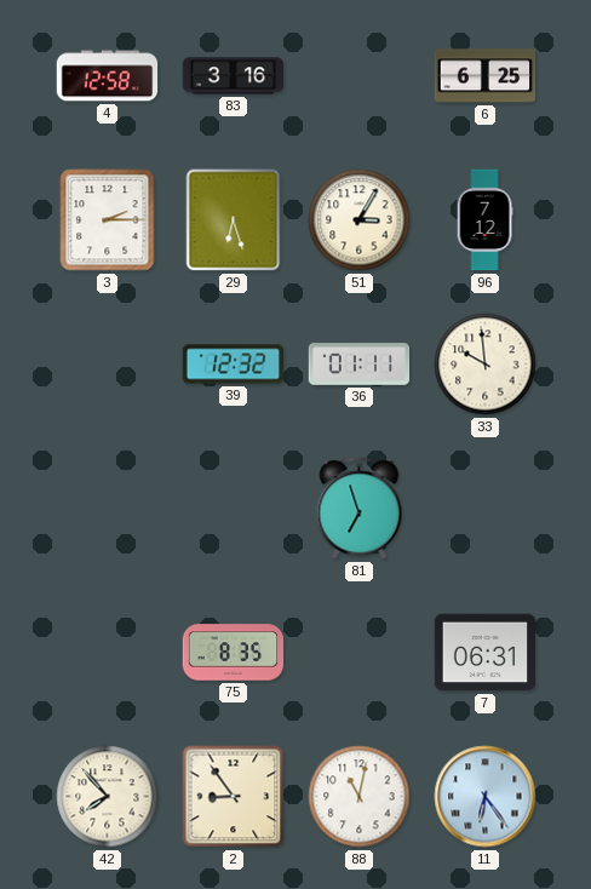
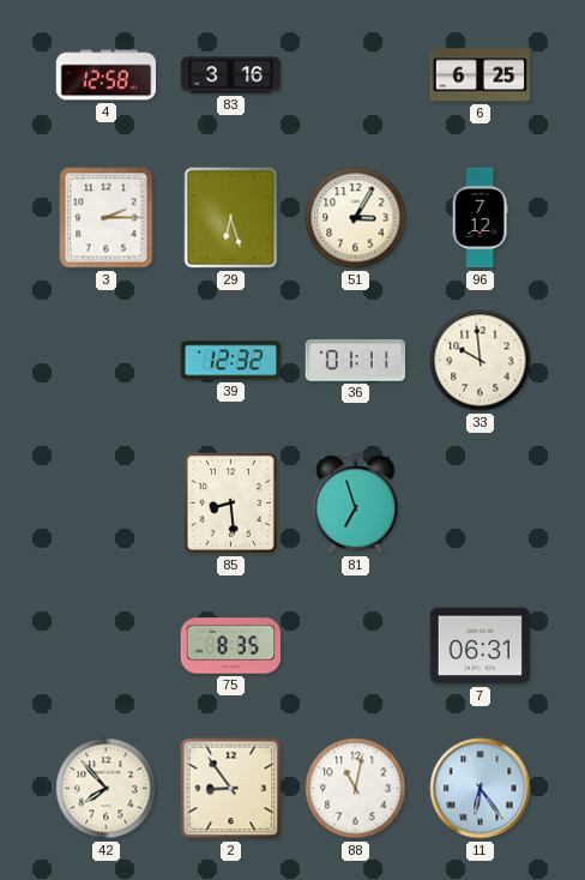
85: none -> 8:29
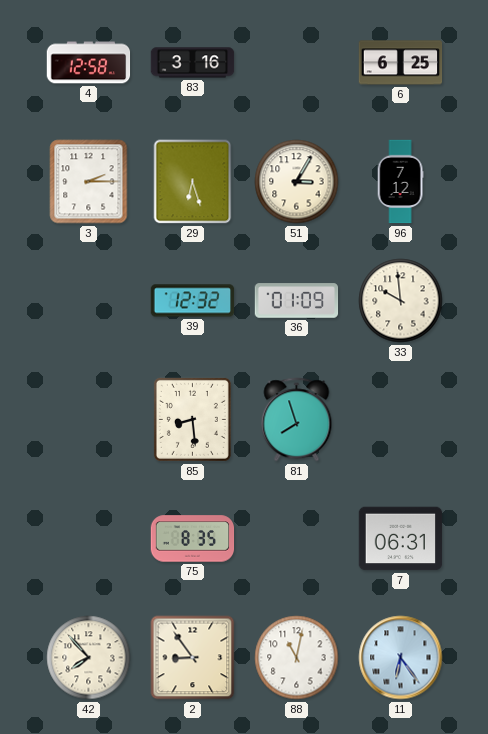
36: 01:11 -> 01:09
81: 6:57 -> 7:57
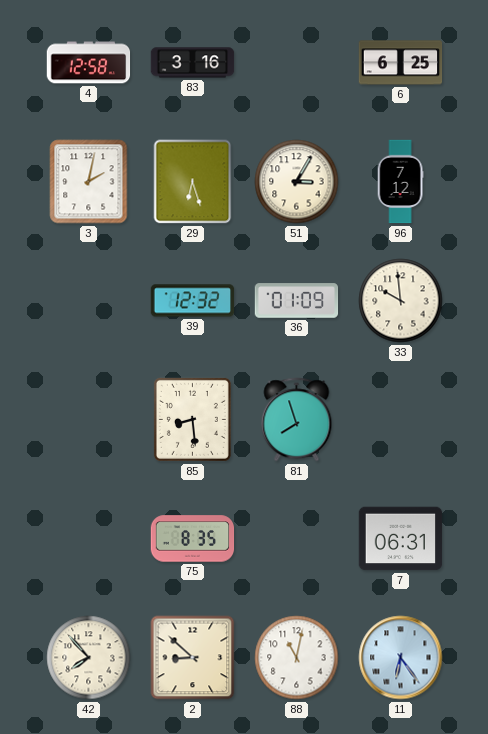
3: 2:15 -> 2:02
2: 8:54 -> 8:52
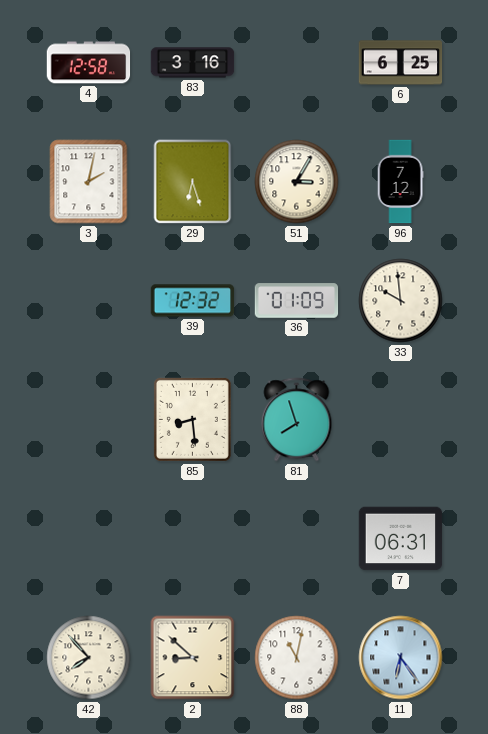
75: 8:35 -> none
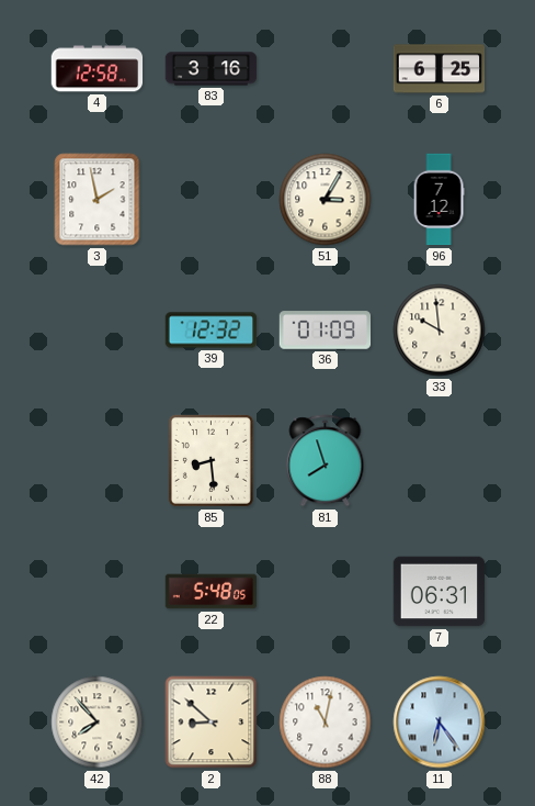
3: 2:02 -> 1:58
29: 6:27 -> none
22: none -> 5:48
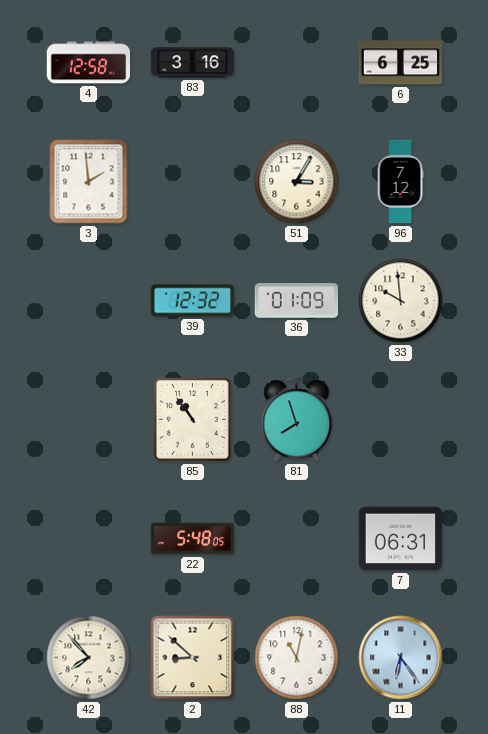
3: 1:58 -> 1:59
85: 8:29 -> 10:54
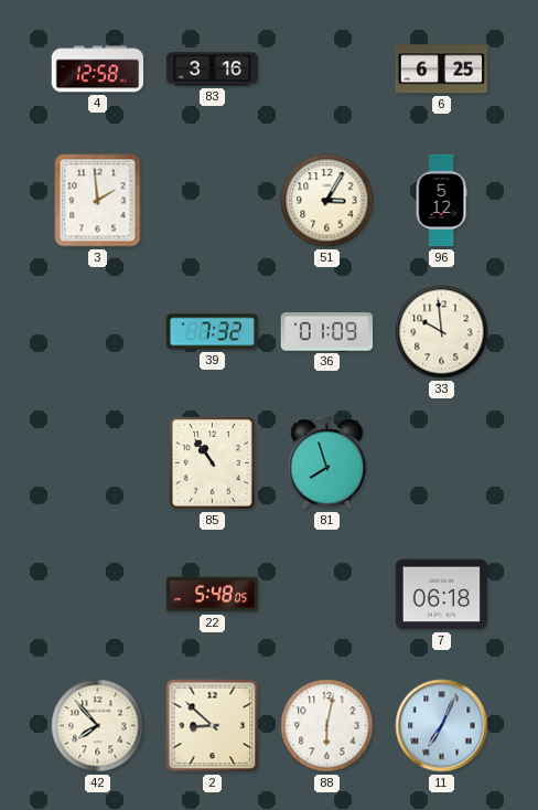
96: 7:12 -> 5:12
39: 12:32 -> 7:32
7: 06:31 -> 06:18
88: 11:02 -> 6:02
11: 6:24 -> 7:04
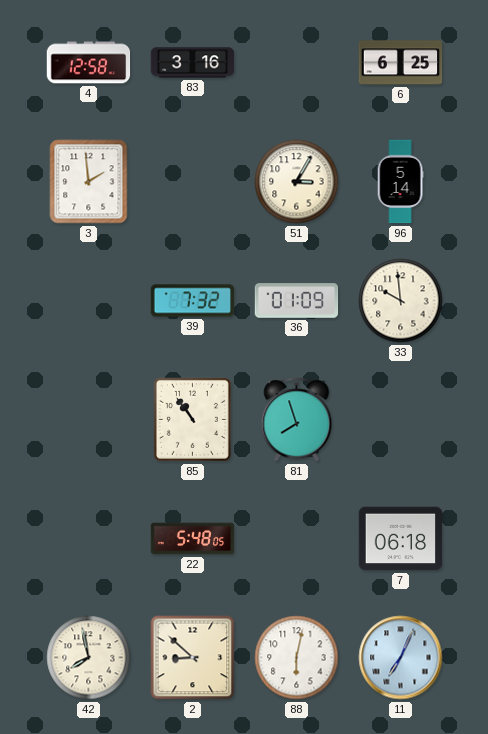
96: 5:12 -> 5:14
42: 7:53 -> 7:58
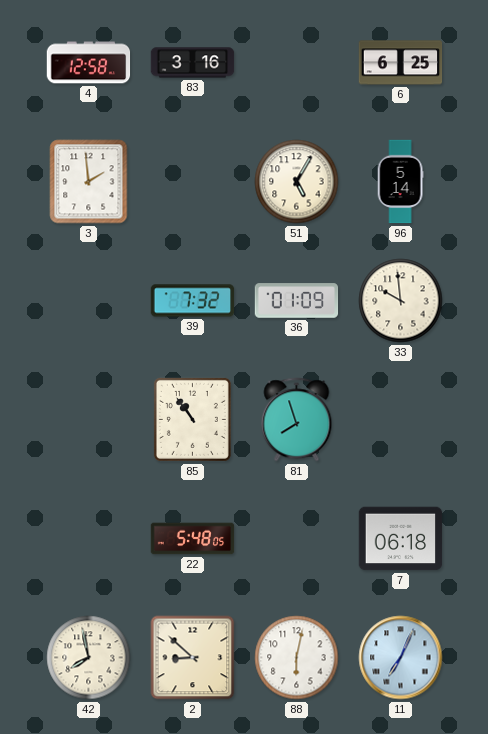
51: 3:05 -> 5:05
